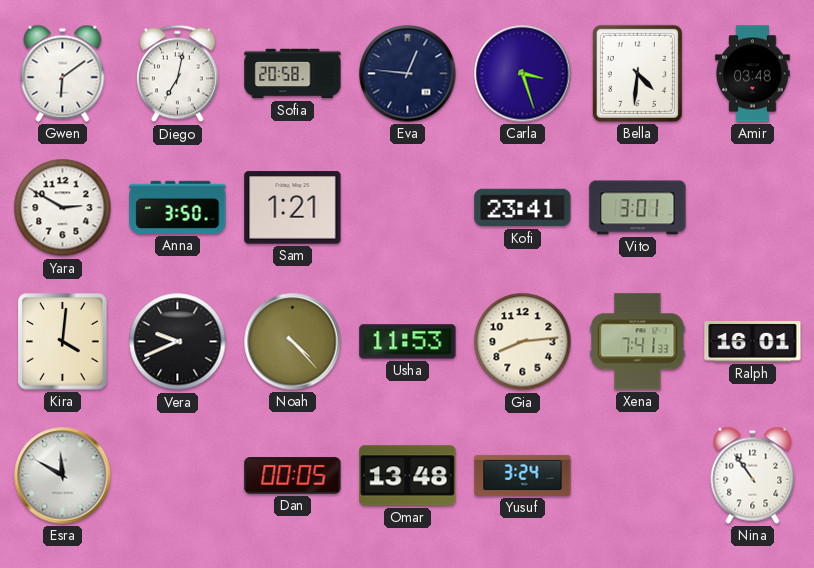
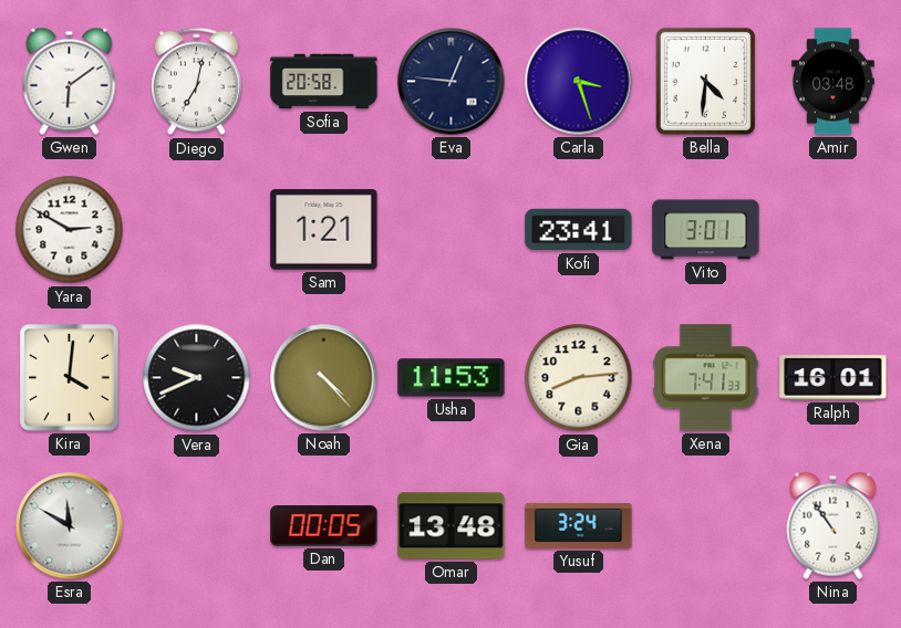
Anna: 3:50 -> none
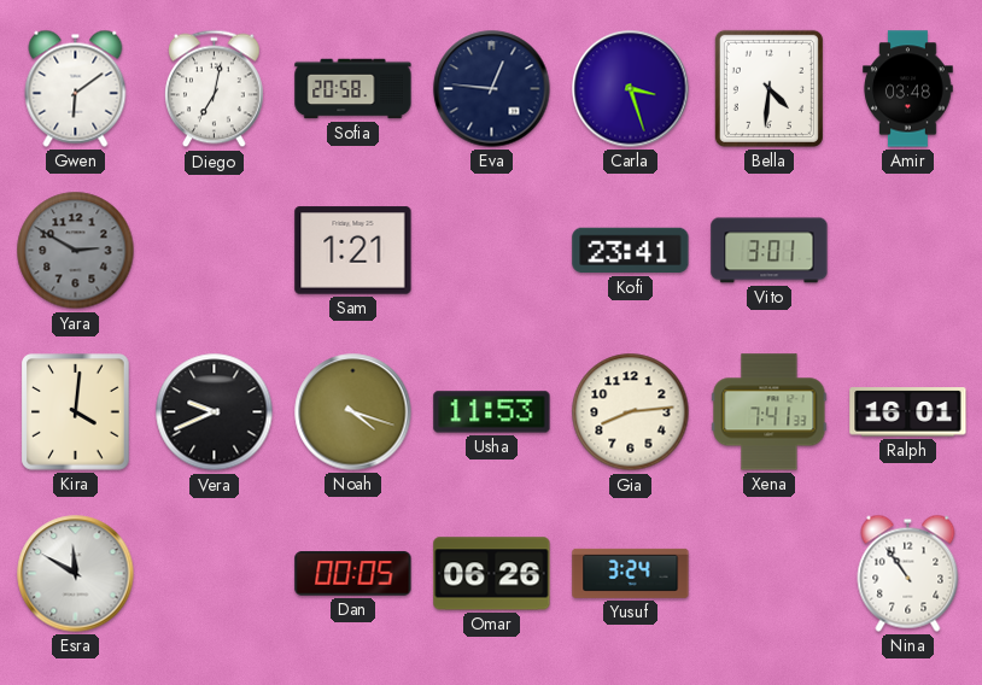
Yara dial: white -> grey
Noah: 4:23 -> 4:18
Omar: 13:48 -> 06:26
